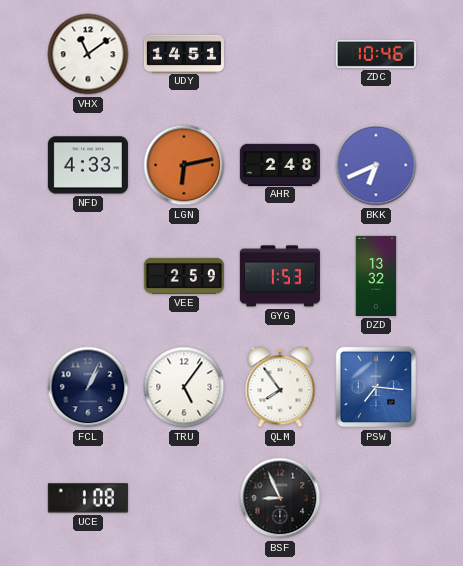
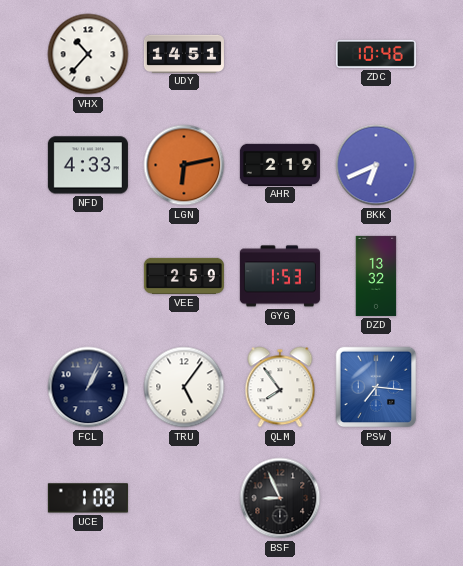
VHX: 11:09 -> 10:37
AHR: 2:48 -> 2:19
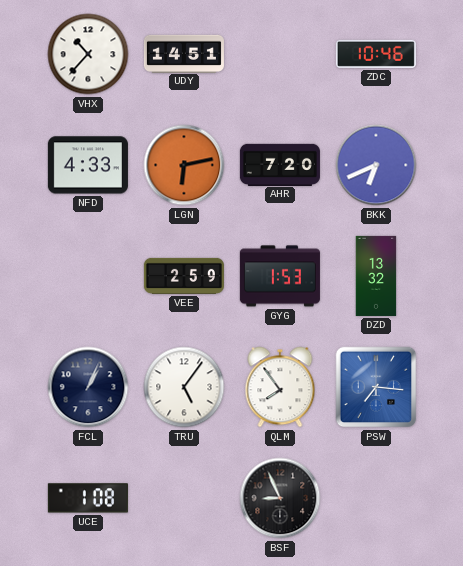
AHR: 2:19 -> 7:20
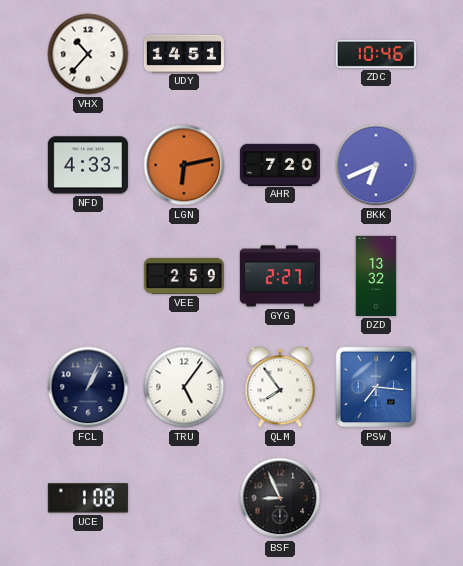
GYG: 1:53 -> 2:27
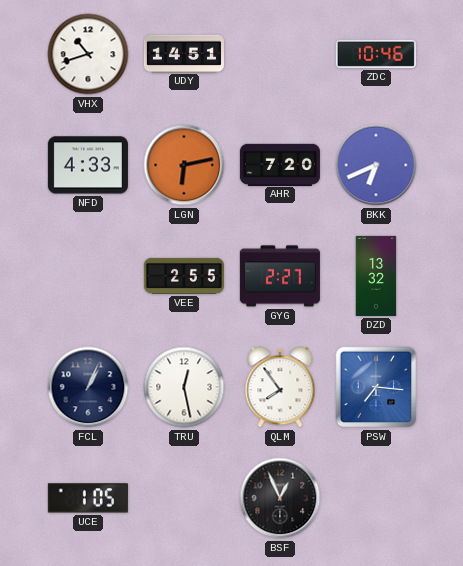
VHX: 10:37 -> 10:42
VEE: 2:59 -> 2:55
TRU: 5:06 -> 12:28
UCE: 1:08 -> 1:05
BSF: 8:56 -> 12:56
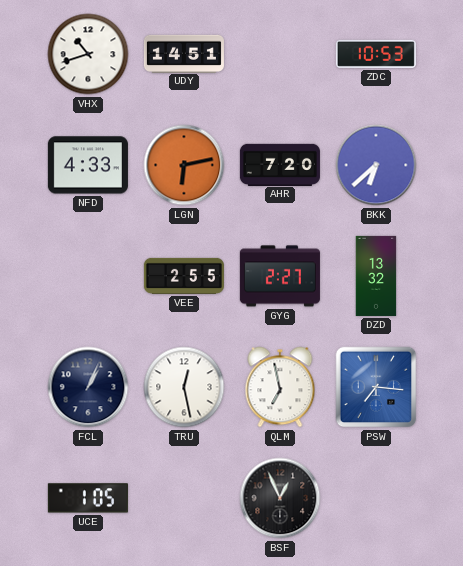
ZDC: 10:46 -> 10:53
BKK: 6:41 -> 6:38
QLM: 7:54 -> 6:58
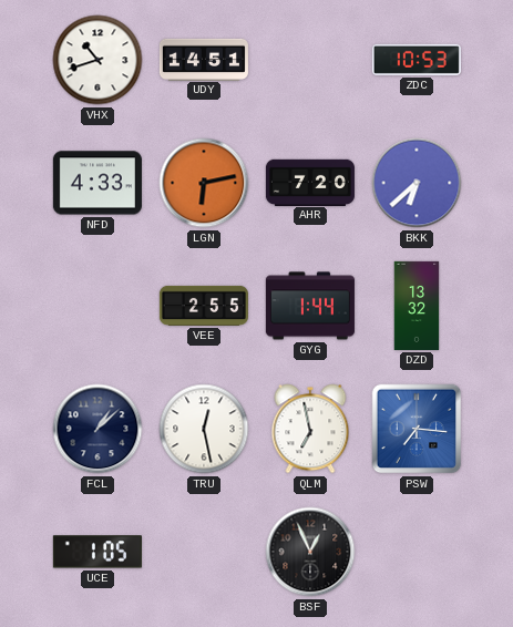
GYG: 2:27 -> 1:44
FCL: 1:04 -> 1:08
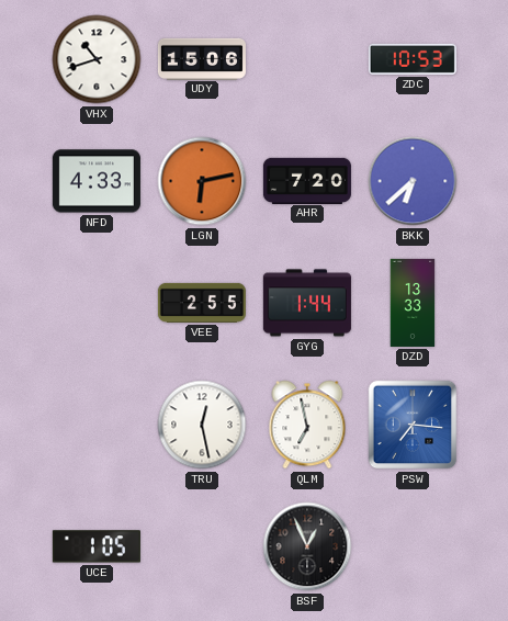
UDY: 14:51 -> 15:06
DZD: 13:32 -> 13:33
FCL: 1:08 -> none
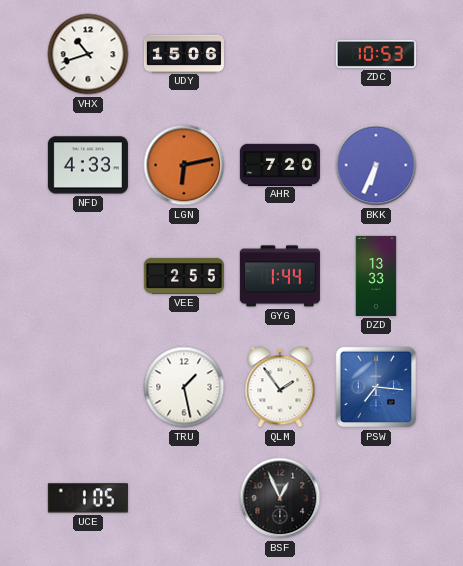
BKK: 6:38 -> 6:34
TRU: 12:28 -> 1:28
QLM: 6:58 -> 1:54
